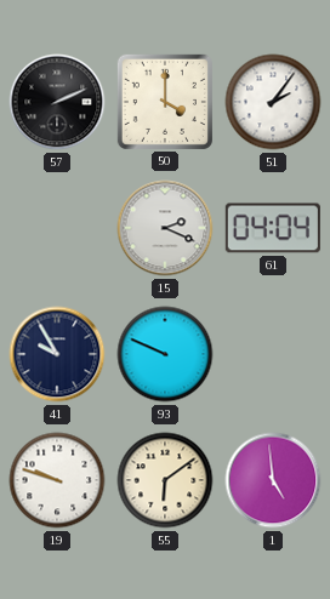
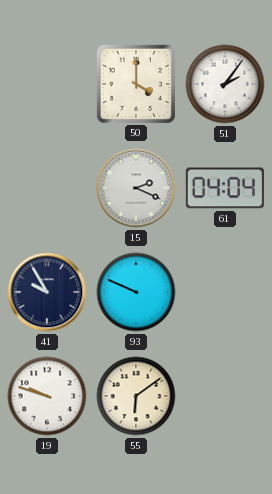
57: 2:11 -> none
1: 4:59 -> none
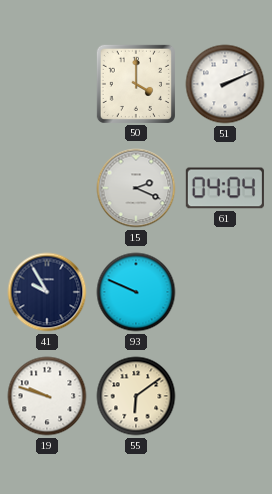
51: 2:06 -> 2:11
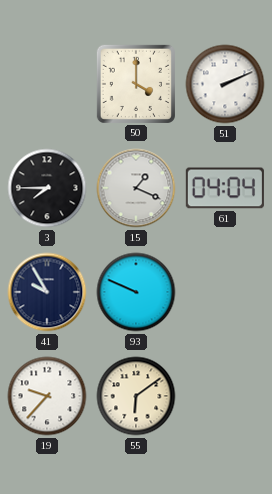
3: none -> 7:45
15: 2:19 -> 1:19
19: 9:48 -> 9:37
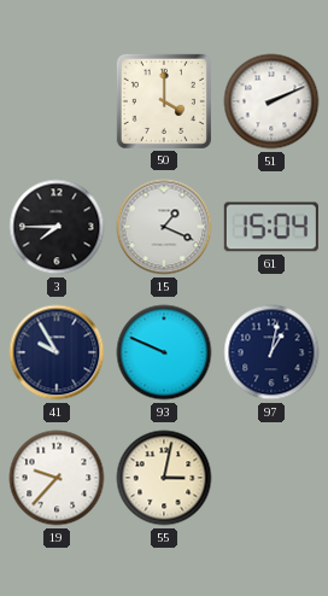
61: 04:04 -> 15:04
97: none -> 1:02
55: 6:09 -> 3:02
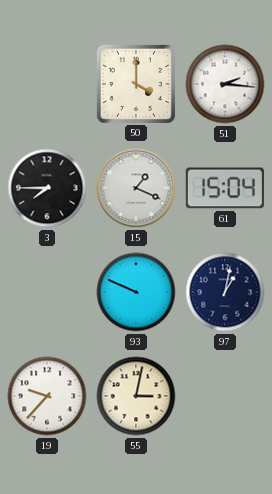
51: 2:11 -> 2:16
41: 9:55 -> none
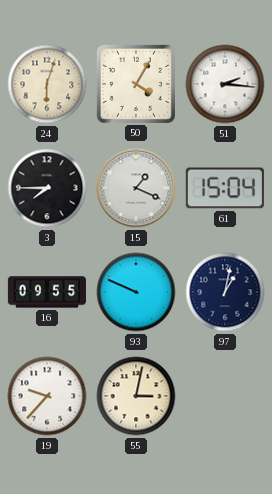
24: none -> 6:03
50: 4:00 -> 4:05
16: none -> 09:55
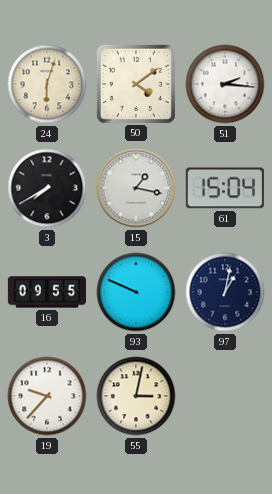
50: 4:05 -> 4:09
3: 7:45 -> 7:40
15: 1:19 -> 1:17
